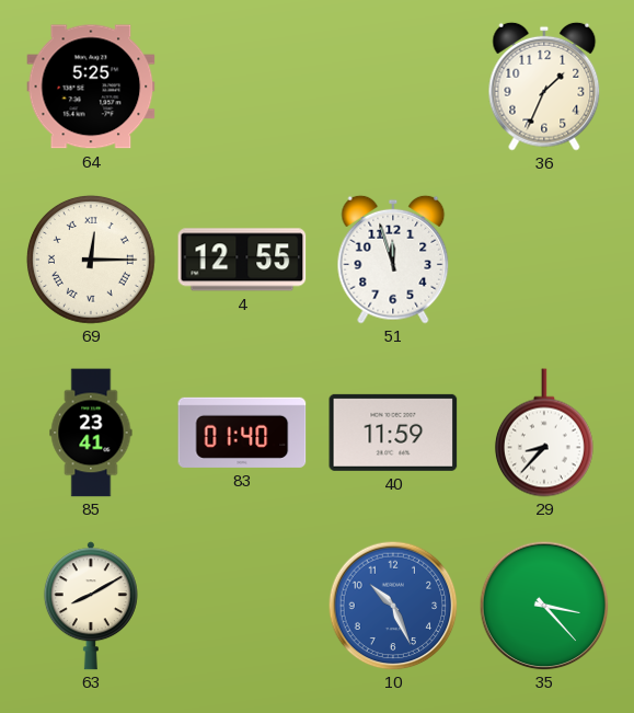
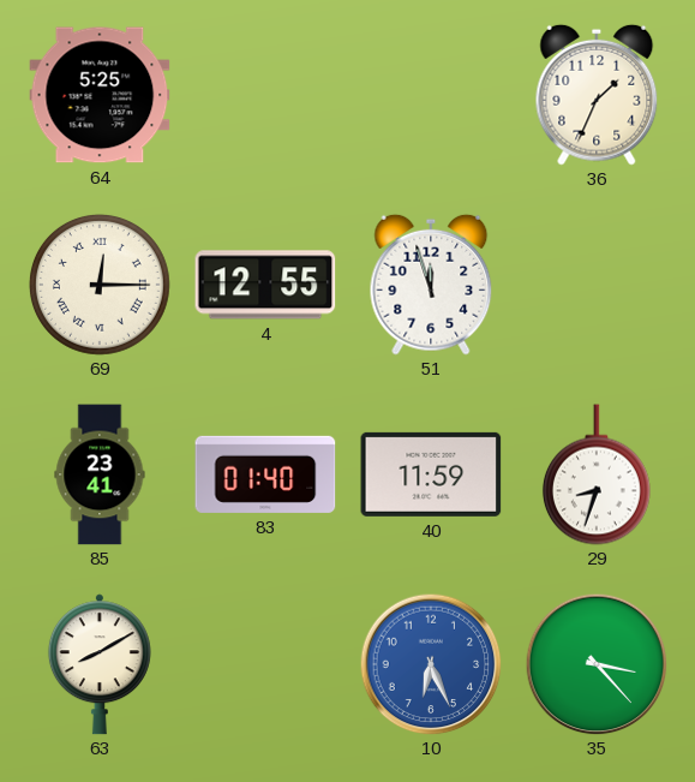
29: 8:37 -> 8:33
10: 10:26 -> 6:26
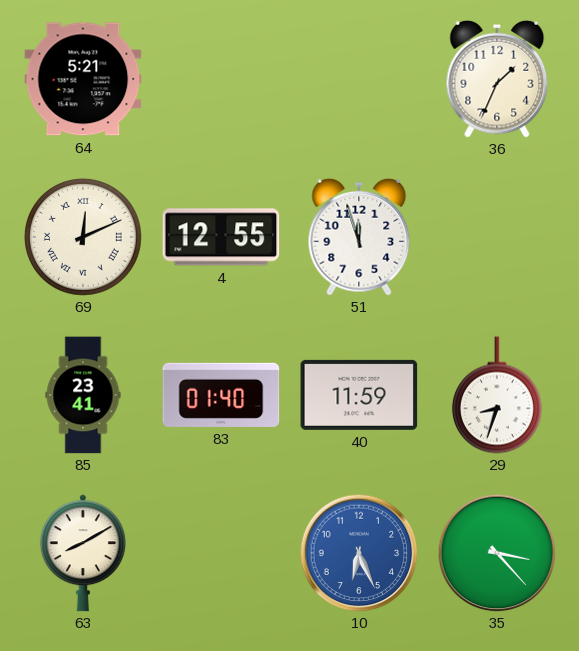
64: 5:25 -> 5:21
69: 12:15 -> 12:11
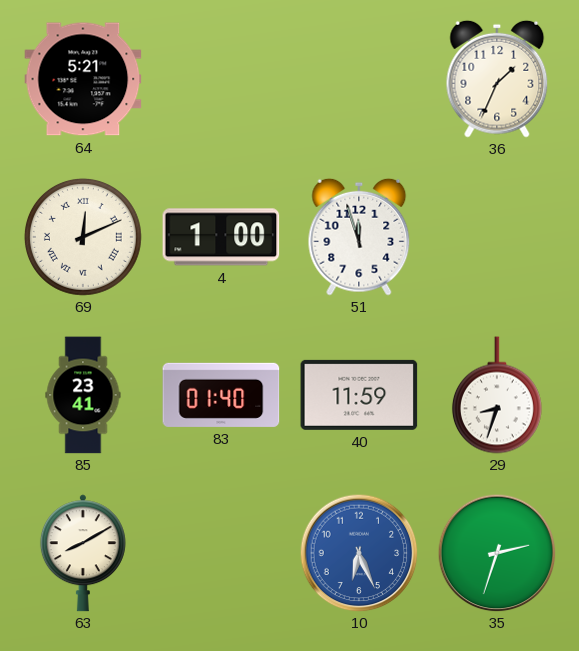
4: 12:55 -> 1:00
35: 3:23 -> 2:33
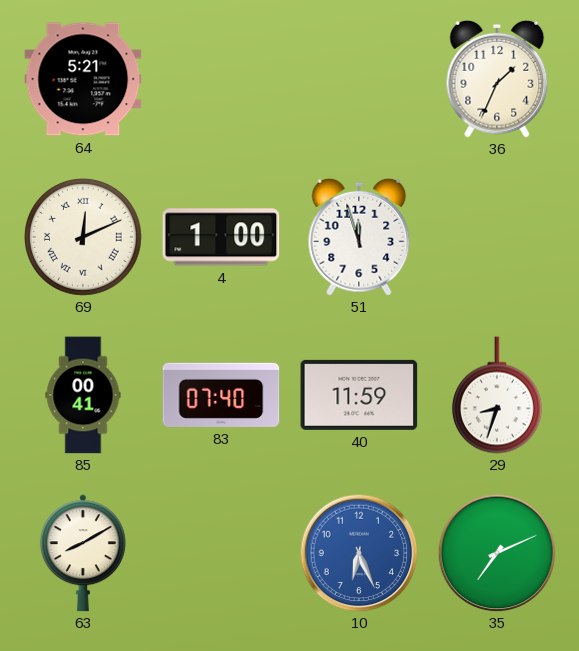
85: 23:41 -> 00:41
83: 01:40 -> 07:40
35: 2:33 -> 7:11
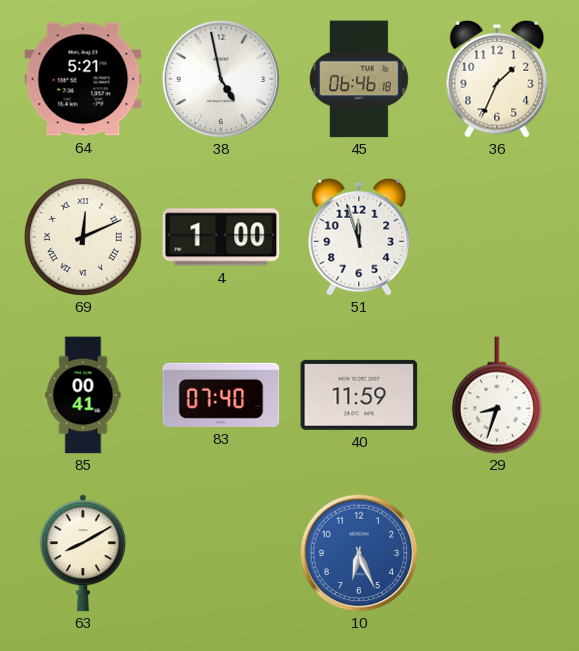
38: none -> 4:58
45: none -> 06:46
35: 7:11 -> none
